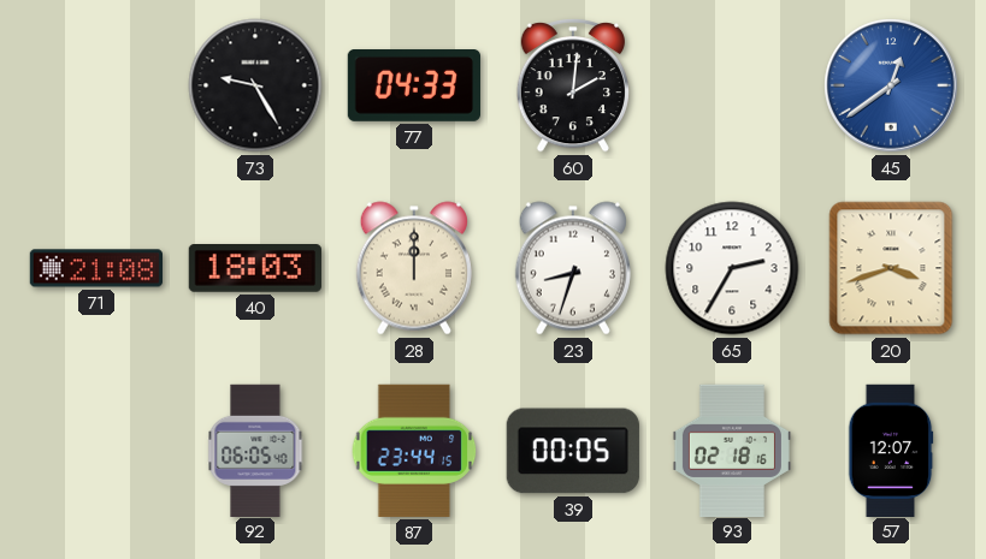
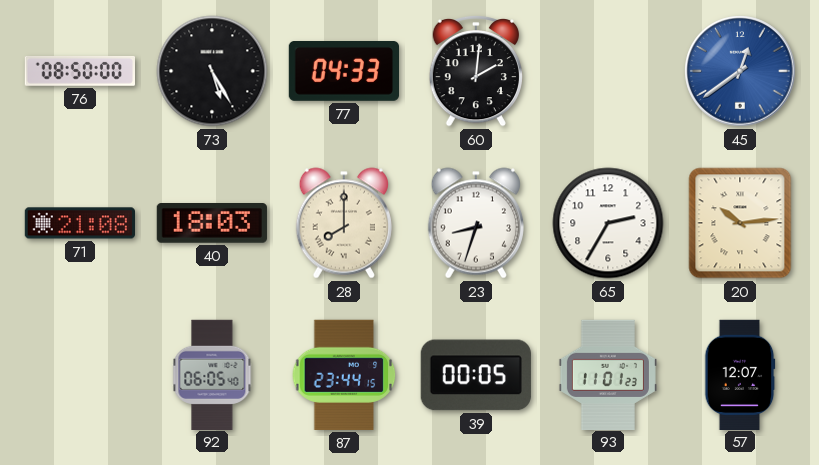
76: none -> 08:50
73: 9:25 -> 5:25
28: 12:00 -> 8:00
20: 3:42 -> 10:14
93: 02:18 -> 11:01
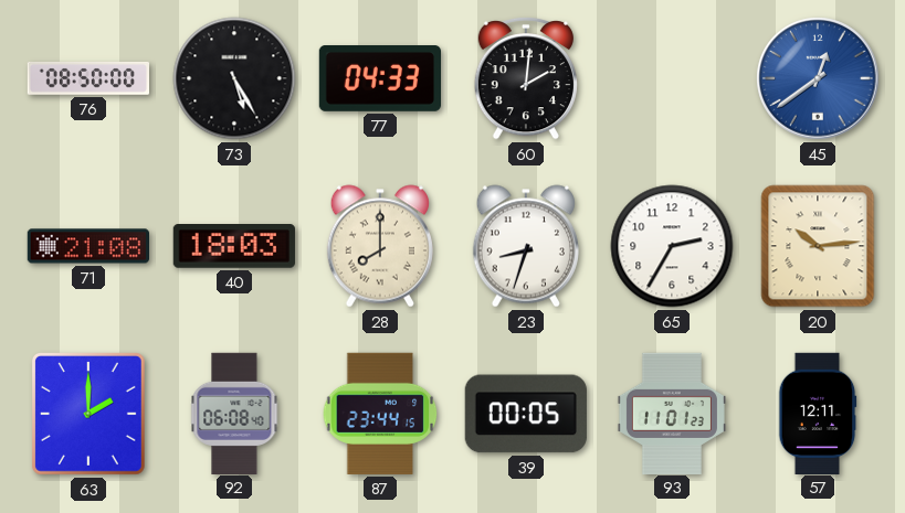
63: none -> 2:00
92: 06:05 -> 06:08
57: 12:07 -> 12:11
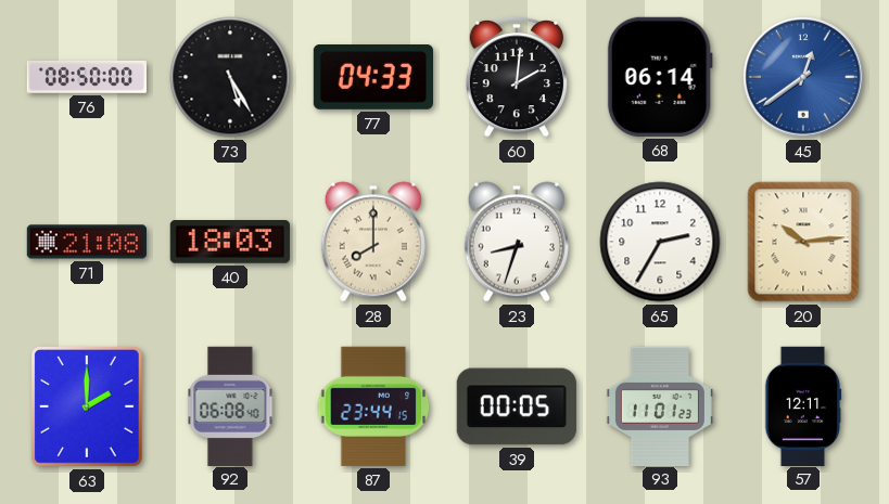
68: none -> 06:14
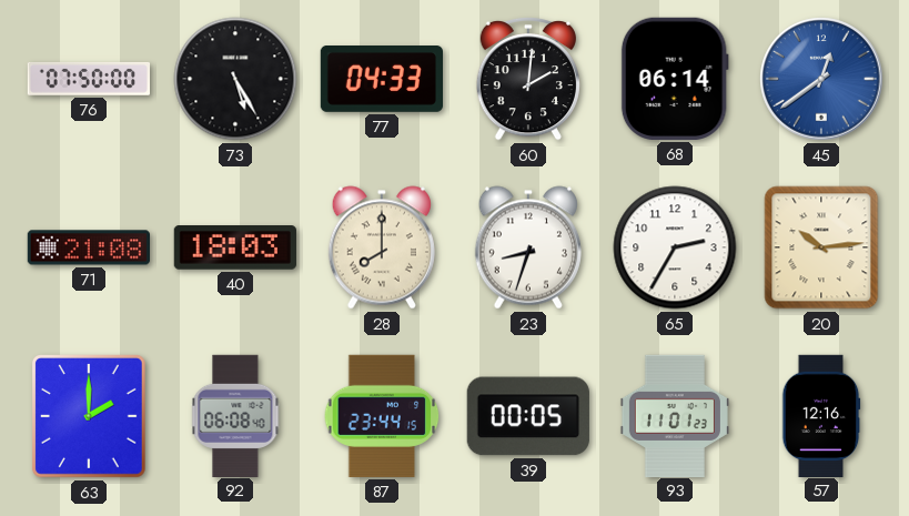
76: 08:50 -> 07:50
57: 12:11 -> 12:16
